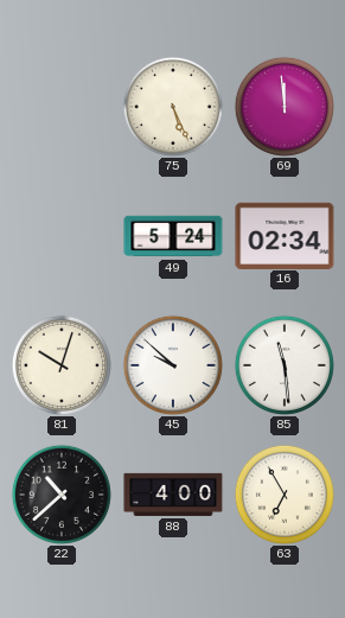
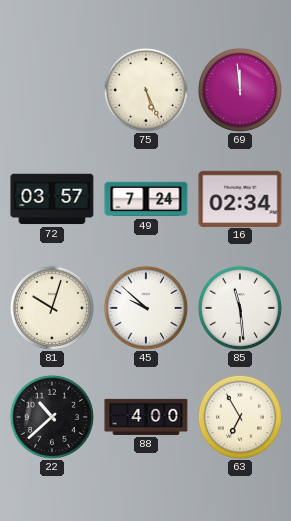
72: none -> 03:57
49: 5:24 -> 7:24
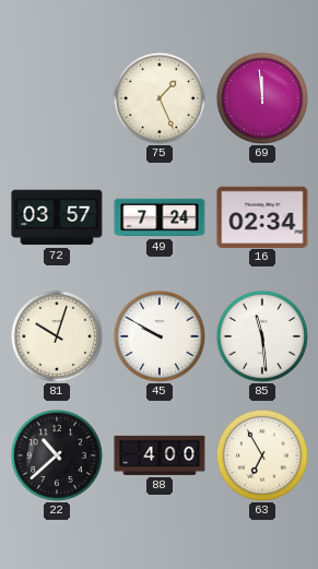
75: 5:26 -> 1:26
45: 9:52 -> 9:50
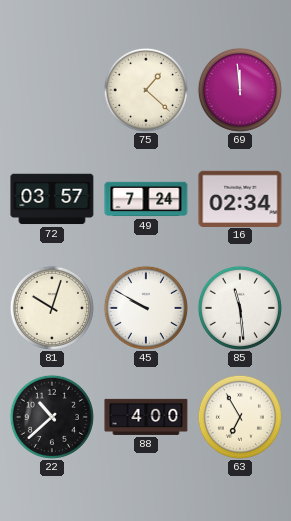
75: 1:26 -> 1:22
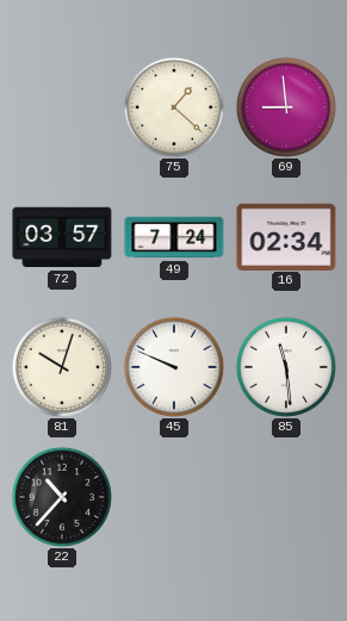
69: 11:59 -> 8:59
45: 9:50 -> 9:49
22: 10:38 -> 10:37
88: 4:00 -> none
63: 6:55 -> none
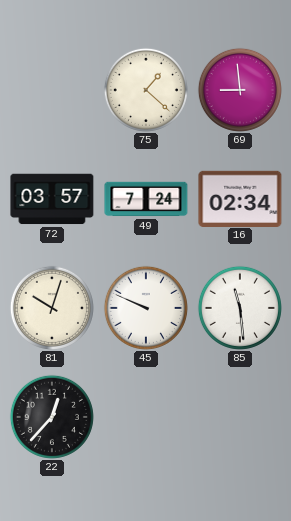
22: 10:37 -> 12:37
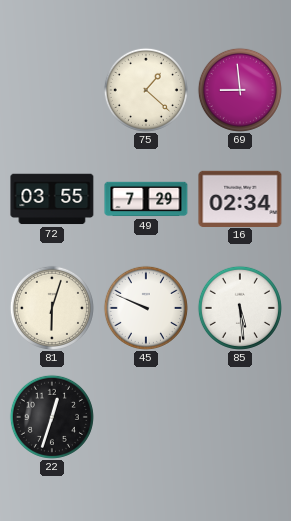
72: 03:57 -> 03:55
49: 7:24 -> 7:29
81: 10:03 -> 6:03
85: 11:29 -> 5:29
22: 12:37 -> 12:33
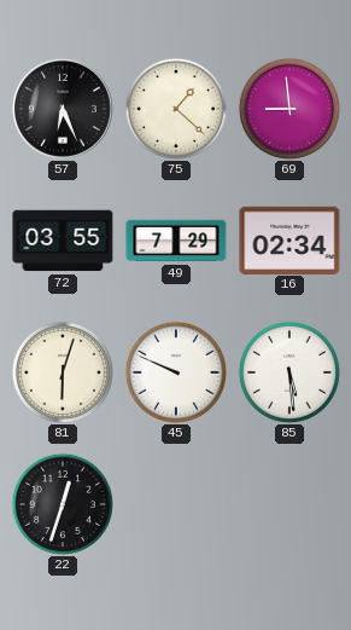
57: none -> 6:26
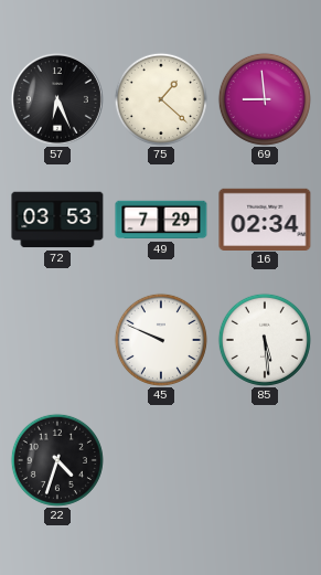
72: 03:55 -> 03:53
81: 6:03 -> none
22: 12:33 -> 4:33
